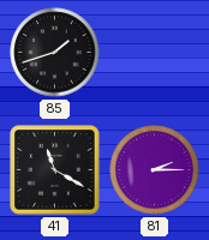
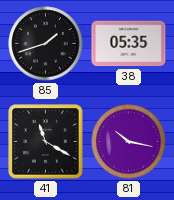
38: none -> 05:35
81: 2:15 -> 10:17
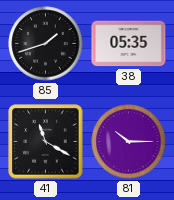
81: 10:17 -> 10:15
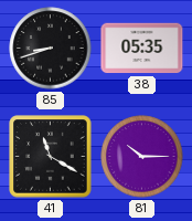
85: 1:42 -> 8:42
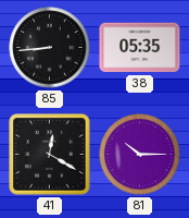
85: 8:42 -> 8:44
41: 11:20 -> 12:20
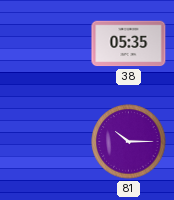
85: 8:44 -> none
41: 12:20 -> none
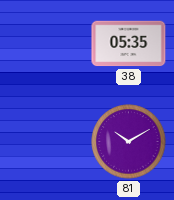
81: 10:15 -> 10:10
